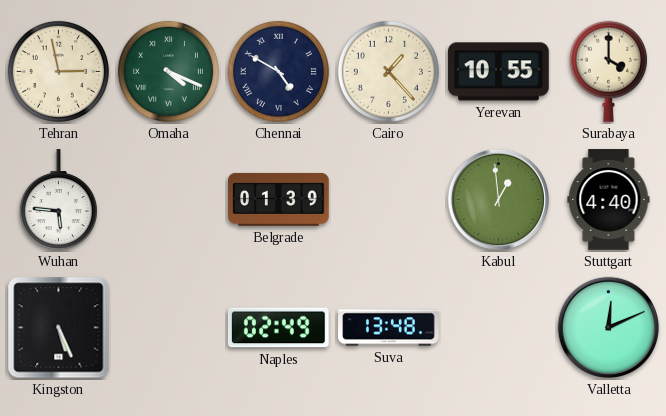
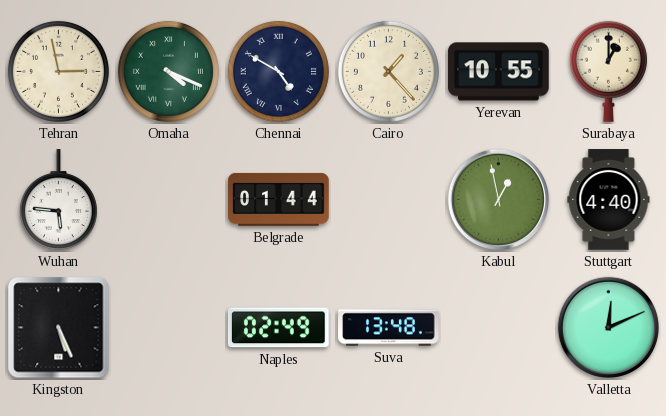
Surabaya: 4:00 -> 1:00
Belgrade: 01:39 -> 01:44
Kabul: 12:59 -> 12:58
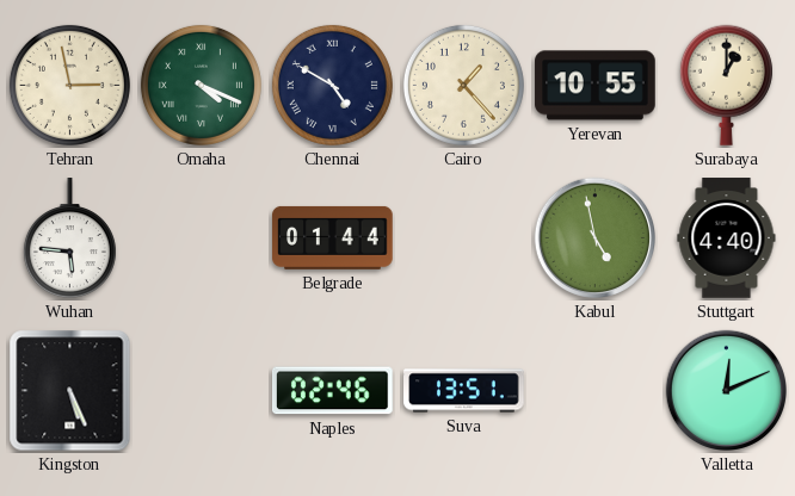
Kabul: 12:58 -> 4:58
Naples: 02:49 -> 02:46
Suva: 13:48 -> 13:51
